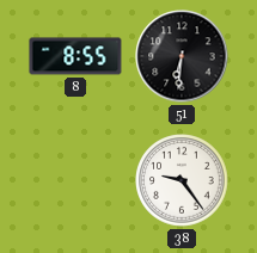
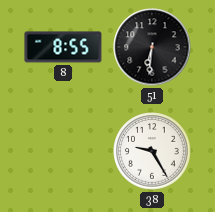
38: 9:24 -> 9:25
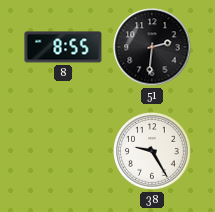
51: 6:31 -> 2:31
